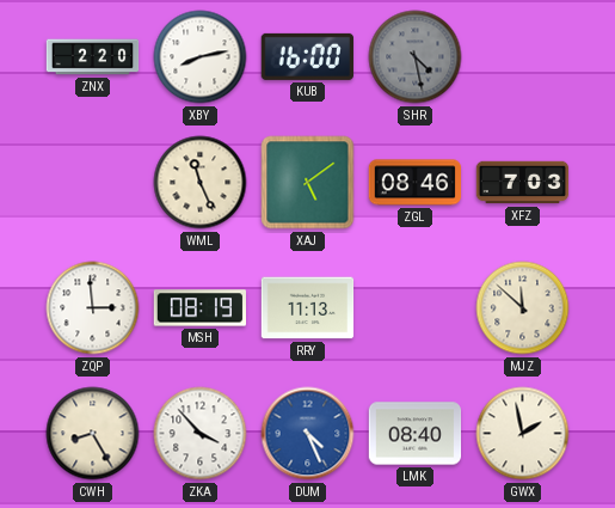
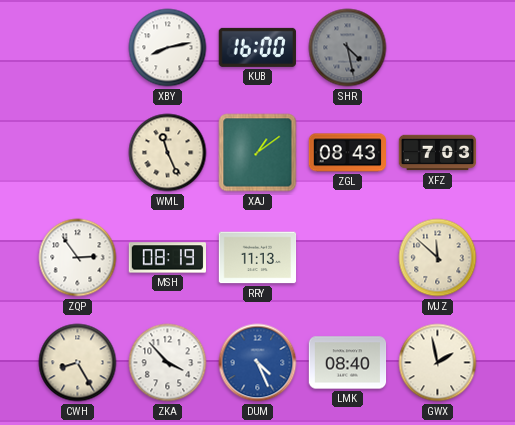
ZNX: 2:20 -> none
XAJ: 5:09 -> 1:09
ZGL: 08:46 -> 08:43
ZQP: 2:59 -> 2:54
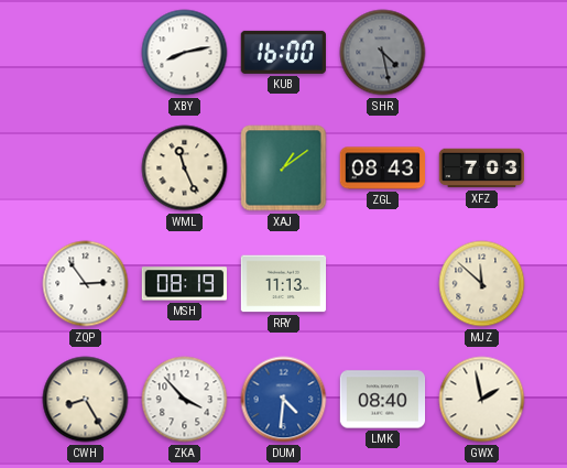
DUM: 4:26 -> 4:31
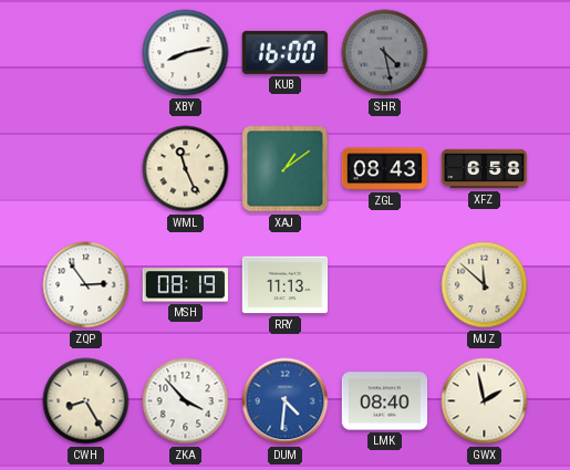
XFZ: 7:03 -> 6:58
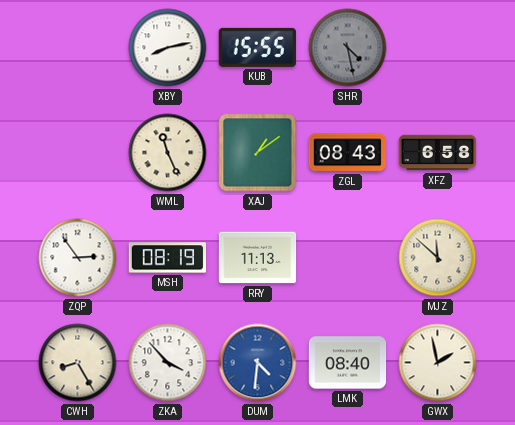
KUB: 16:00 -> 15:55
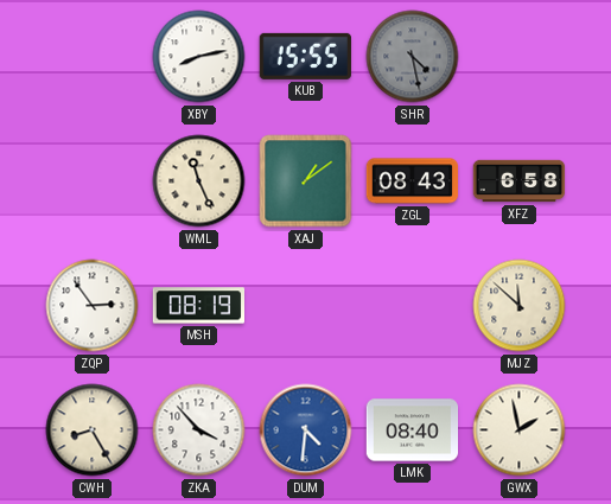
RRY: 11:13 -> none
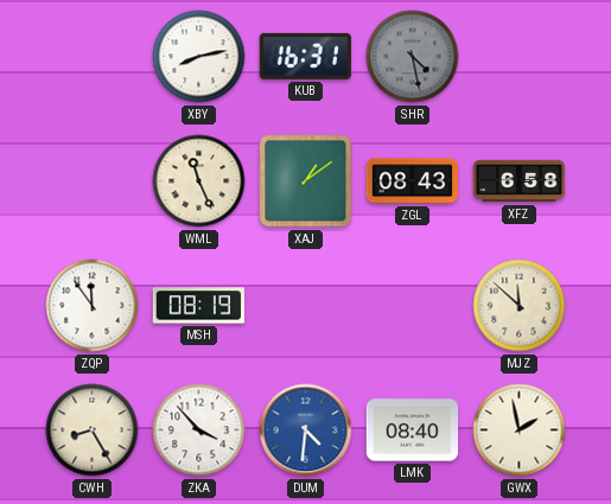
KUB: 15:55 -> 16:31
ZQP: 2:54 -> 11:54
